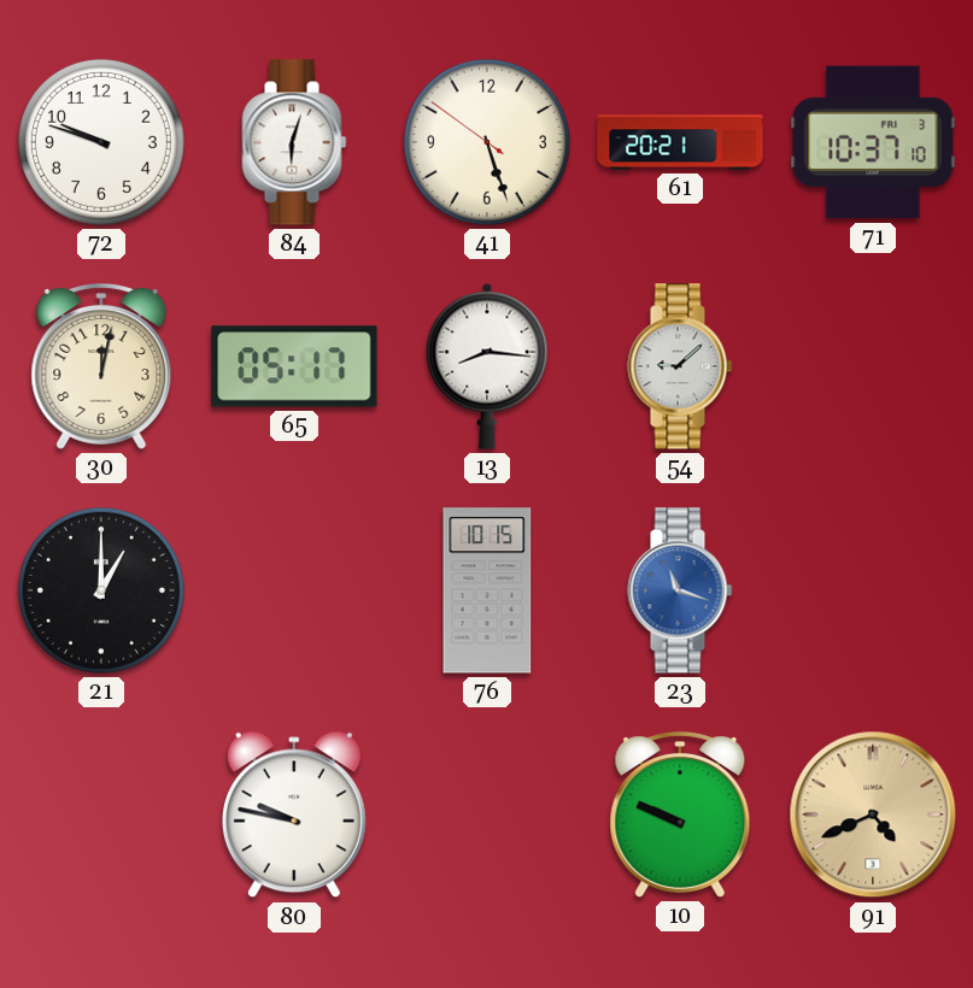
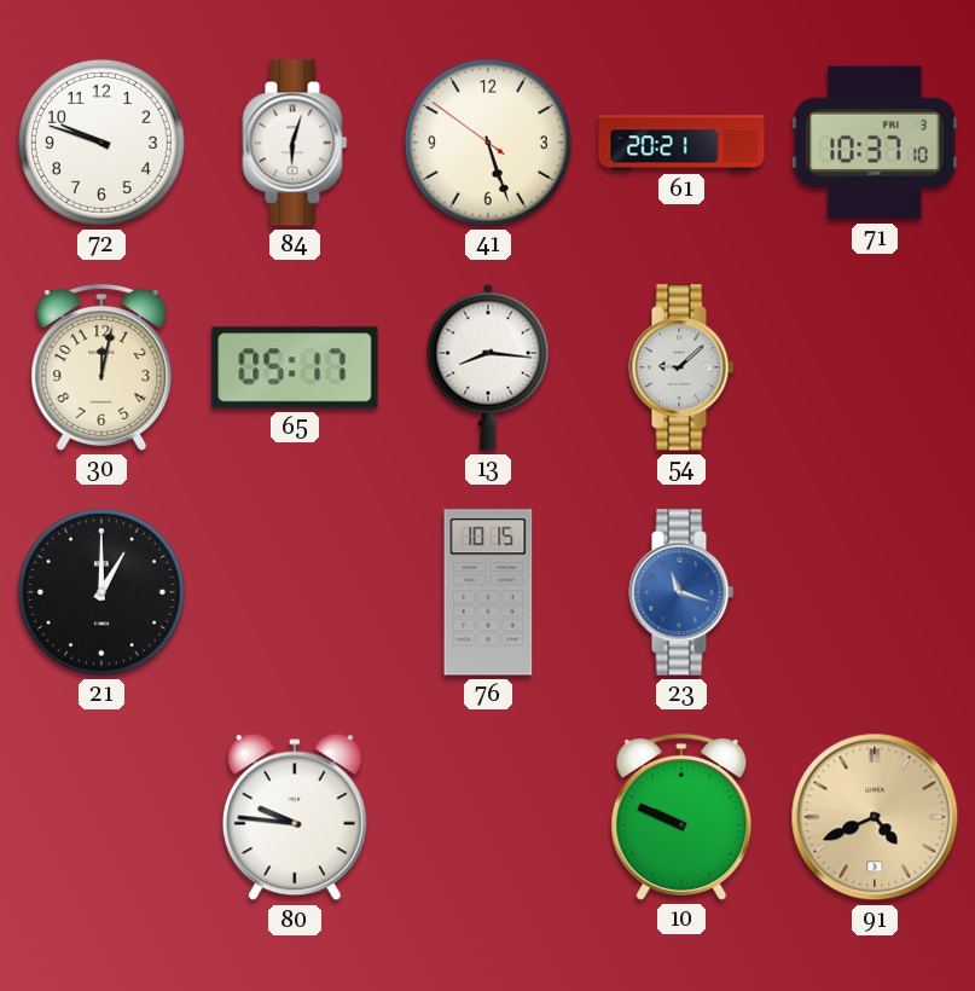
80: 9:47 -> 9:46
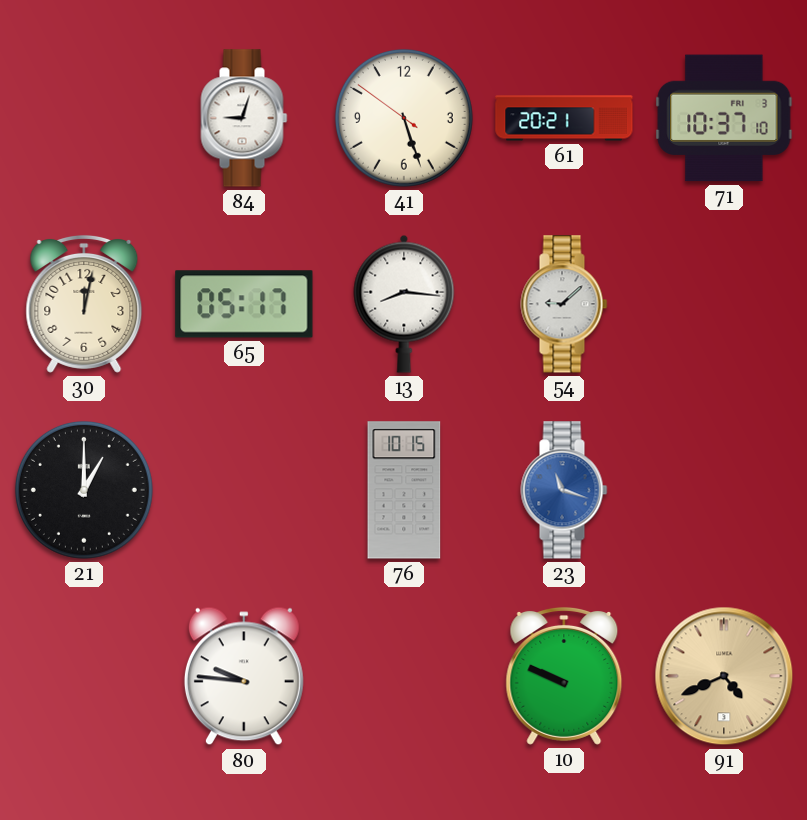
72: 9:48 -> none
84: 6:03 -> 9:03
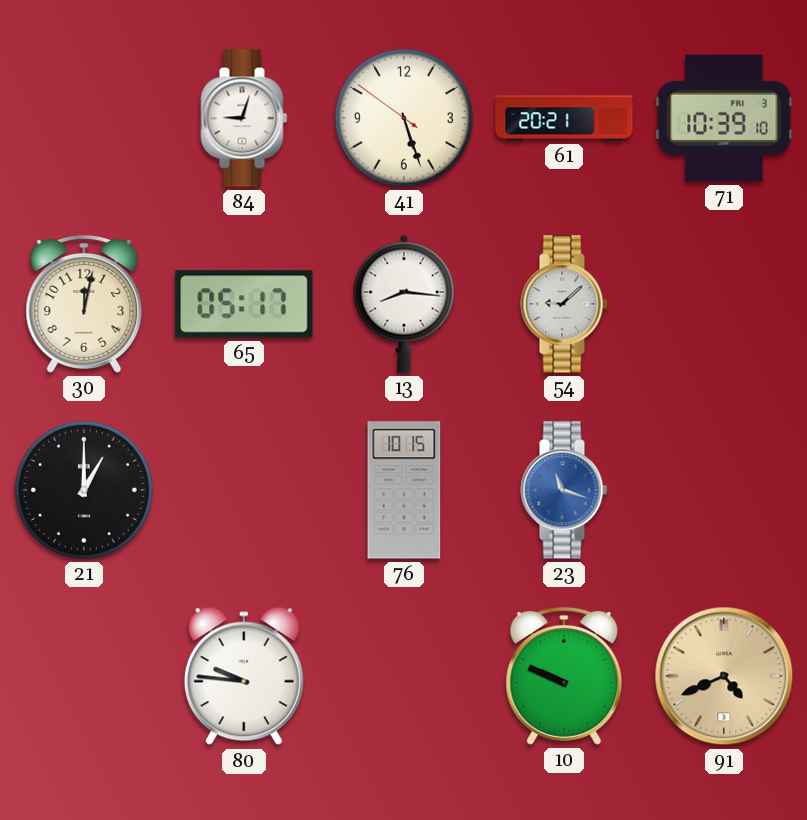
71: 10:37 -> 10:39
